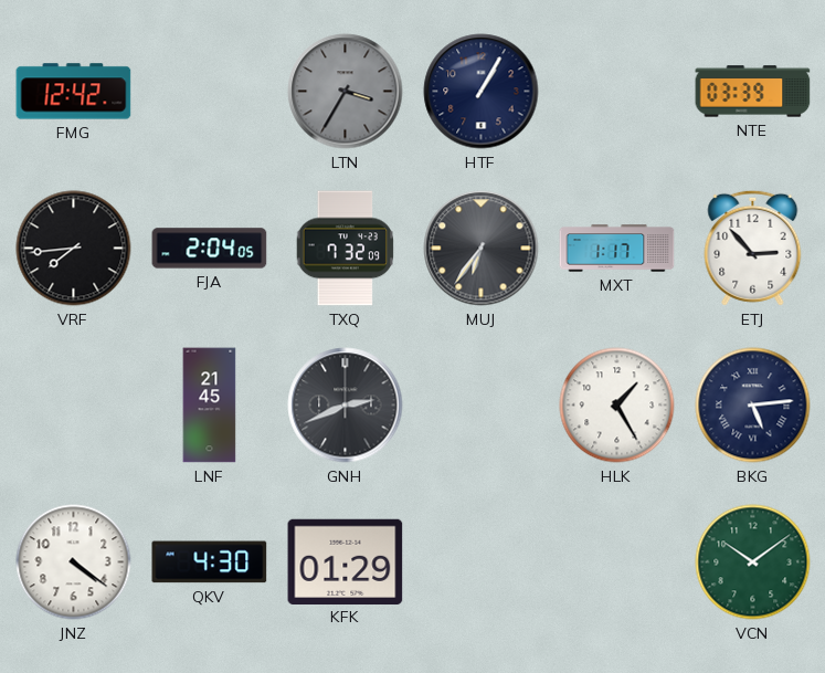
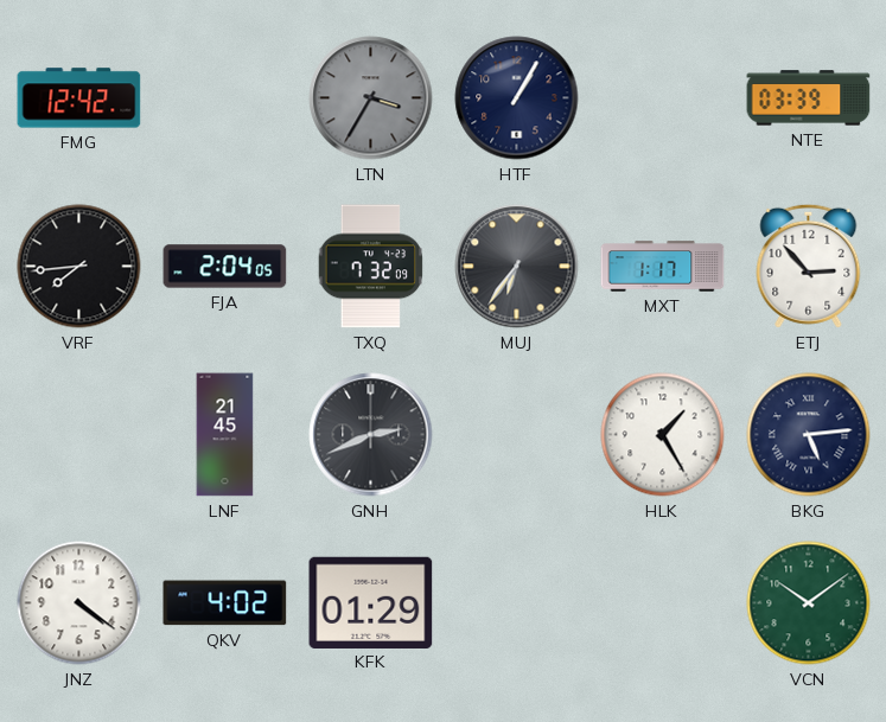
QKV: 4:30 -> 4:02
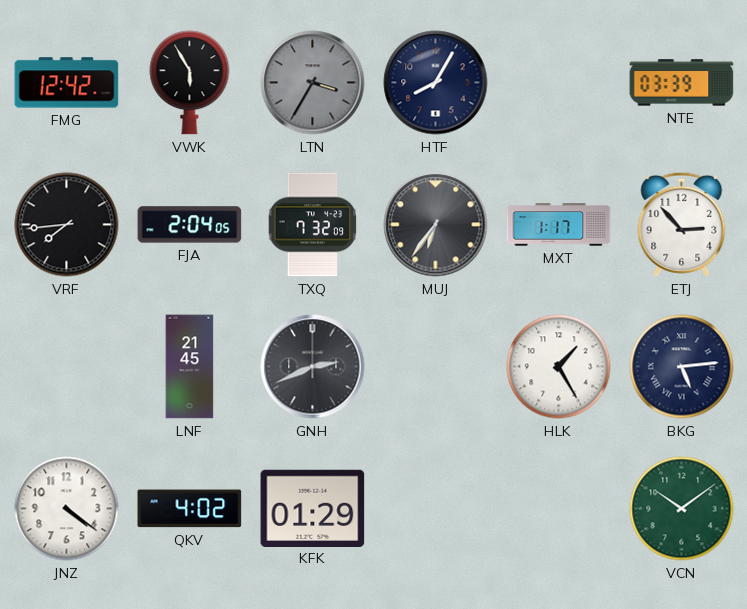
VWK: none -> 5:55
HTF: 1:05 -> 8:05
